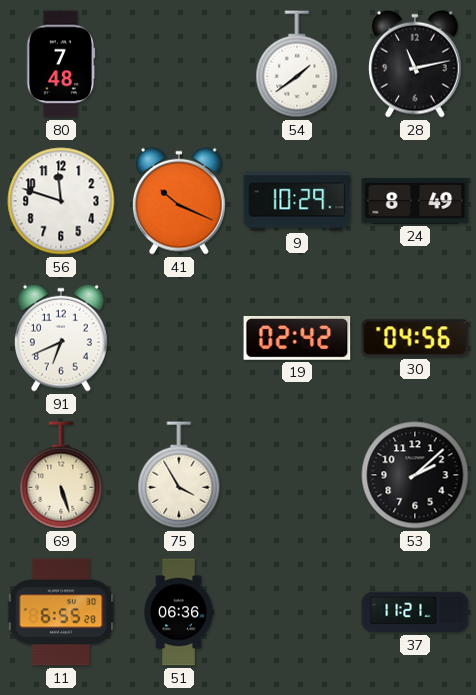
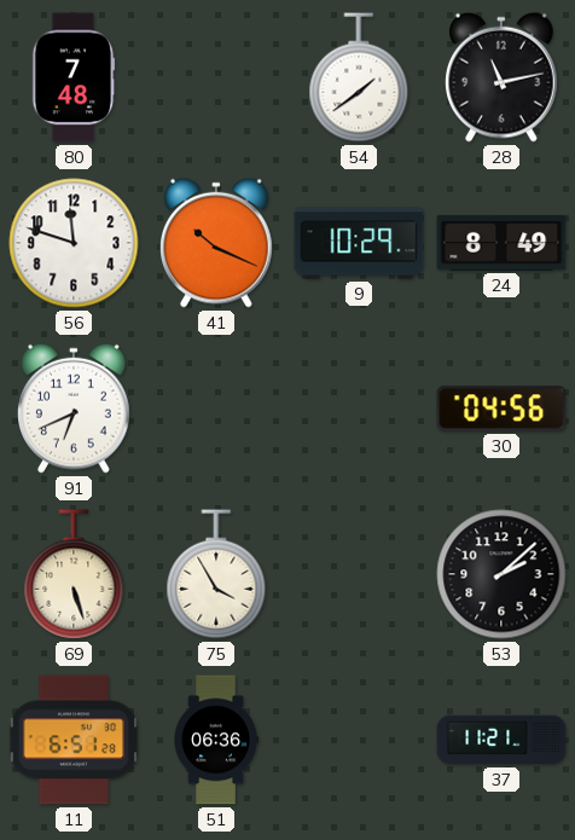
19: 02:42 -> none
11: 6:55 -> 6:51
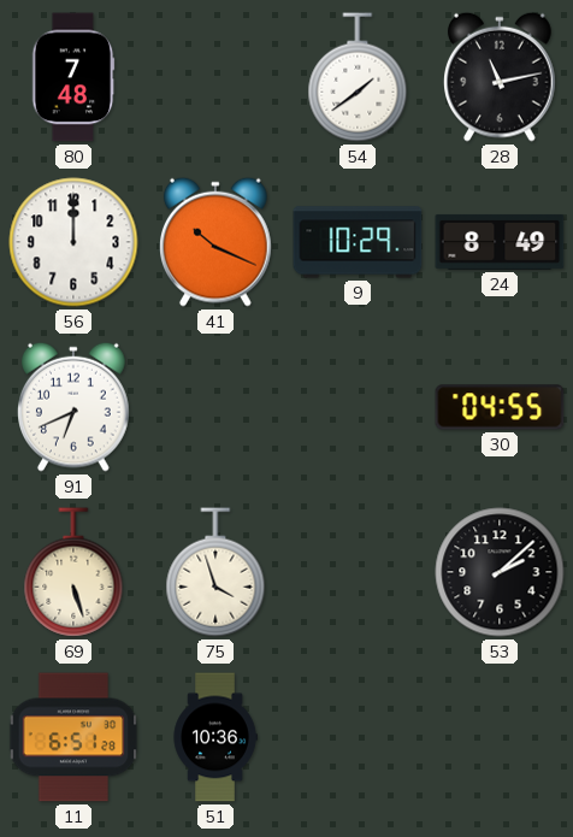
56: 11:48 -> 12:00
30: 04:56 -> 04:55
75: 3:55 -> 3:57
51: 06:36 -> 10:36
37: 11:21 -> none
